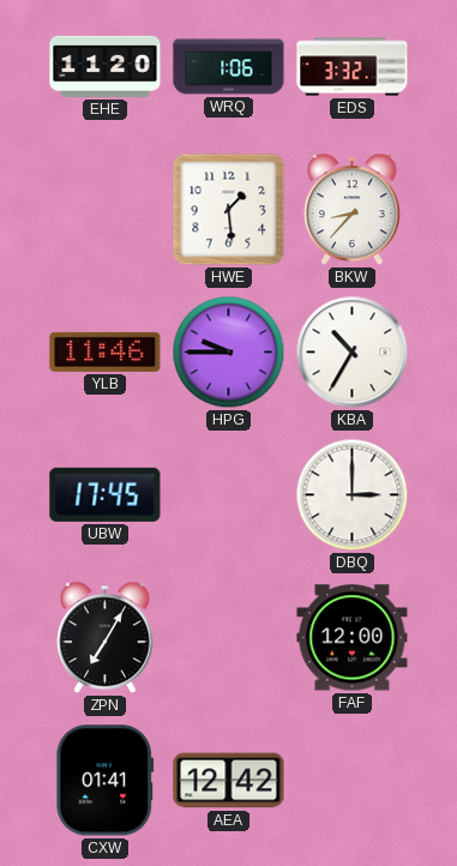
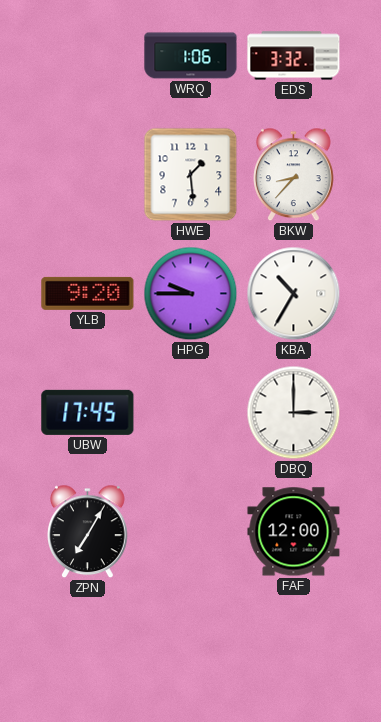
EHE: 11:20 -> none
YLB: 11:46 -> 9:20
CXW: 01:41 -> none
AEA: 12:42 -> none
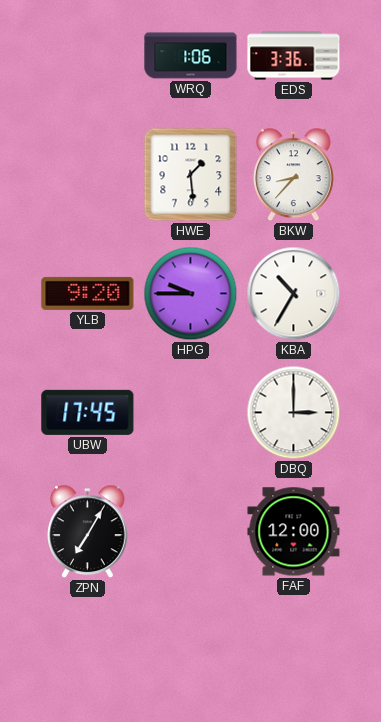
EDS: 3:32 -> 3:36
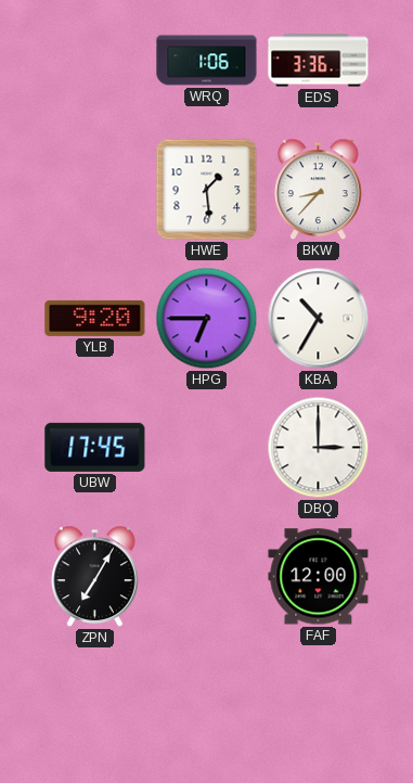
HPG: 9:45 -> 6:45
